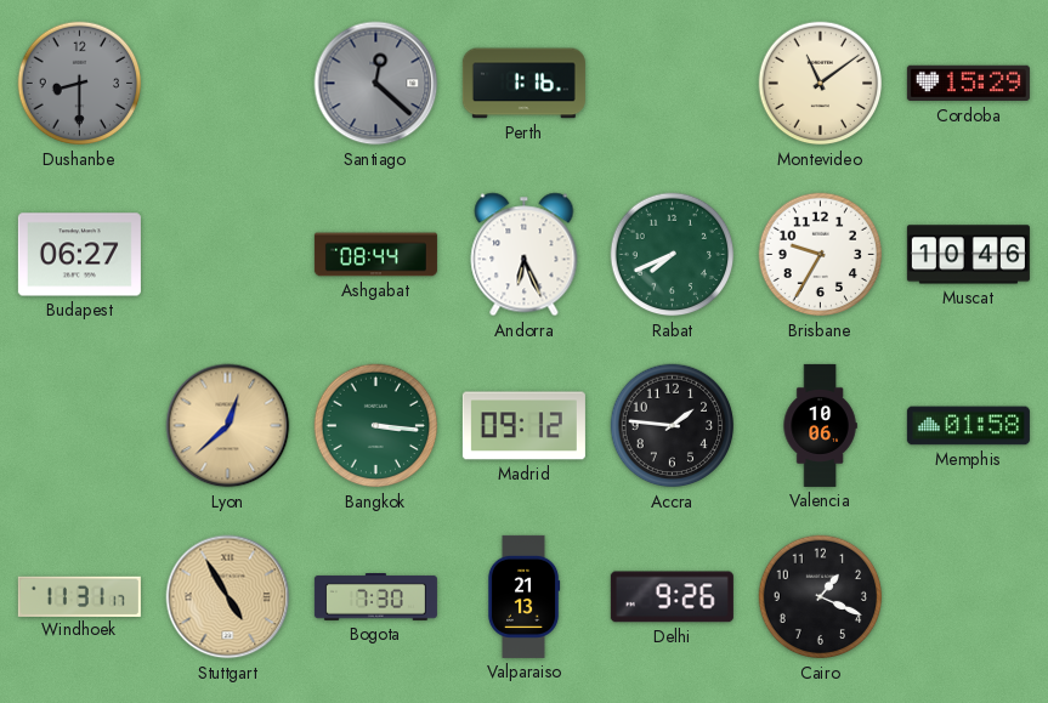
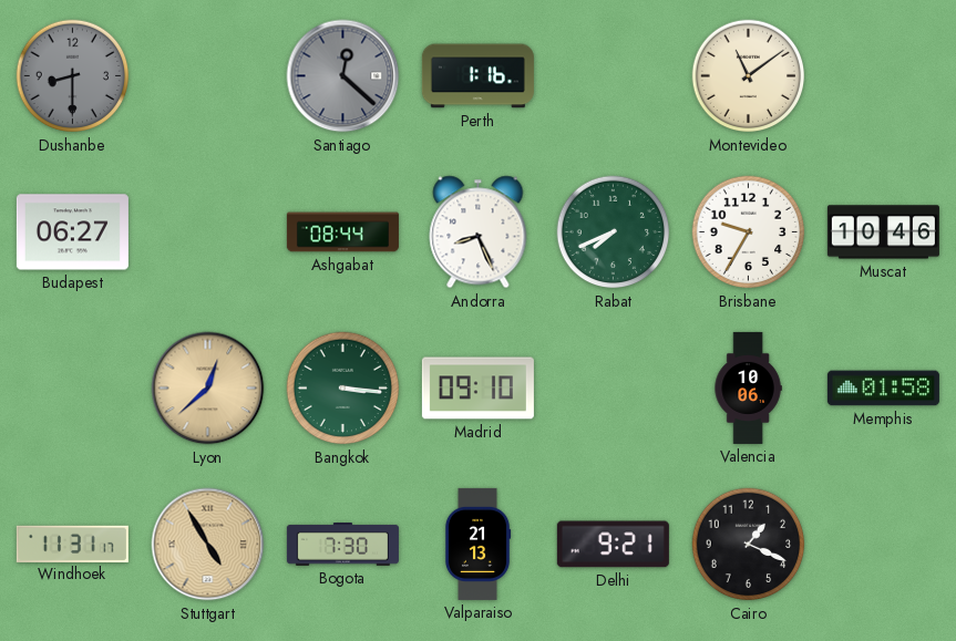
Cordoba: 15:29 -> none
Andorra: 6:26 -> 8:26
Madrid: 09:12 -> 09:10
Accra: 1:46 -> none
Delhi: 9:26 -> 9:21
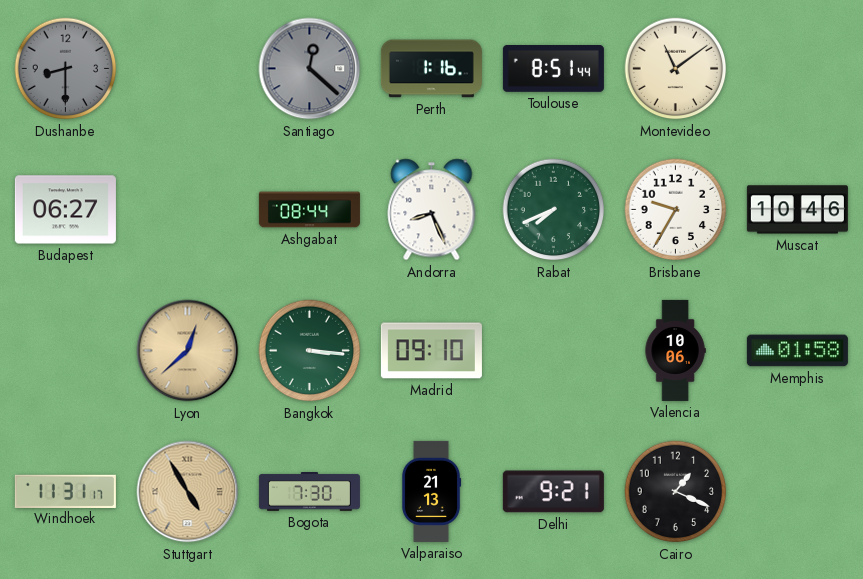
Toulouse: none -> 8:51
